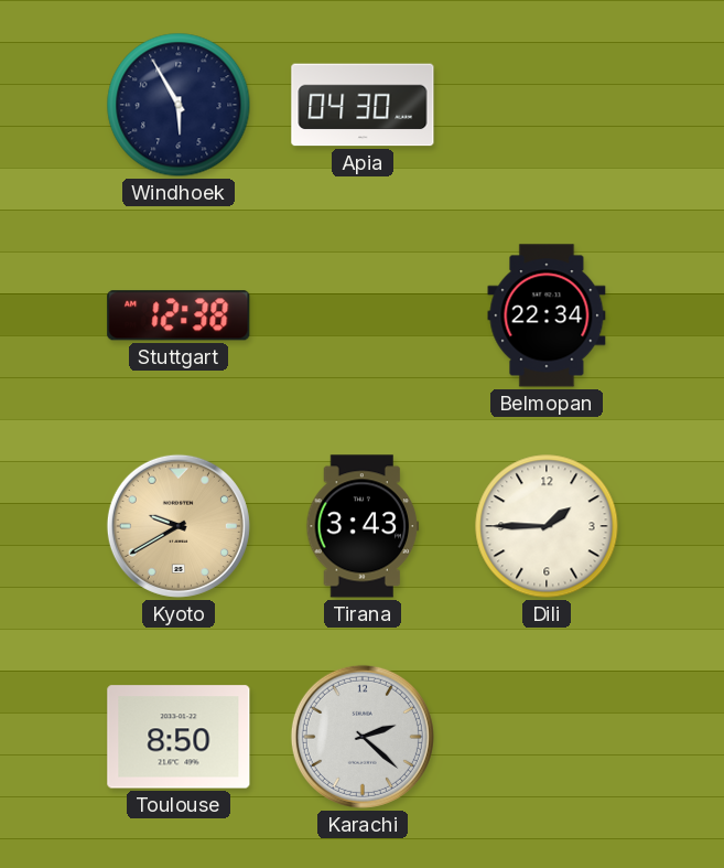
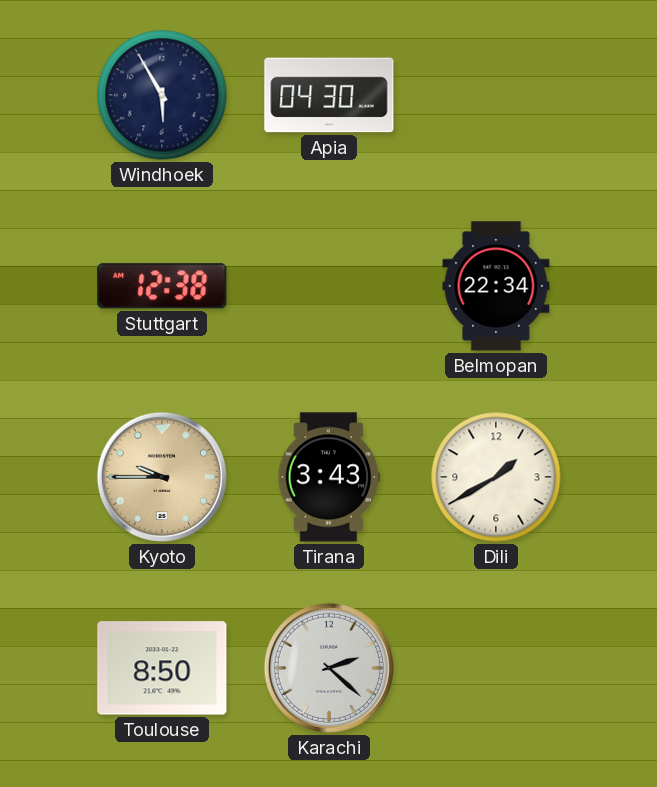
Kyoto: 9:40 -> 9:45
Dili: 1:45 -> 1:40
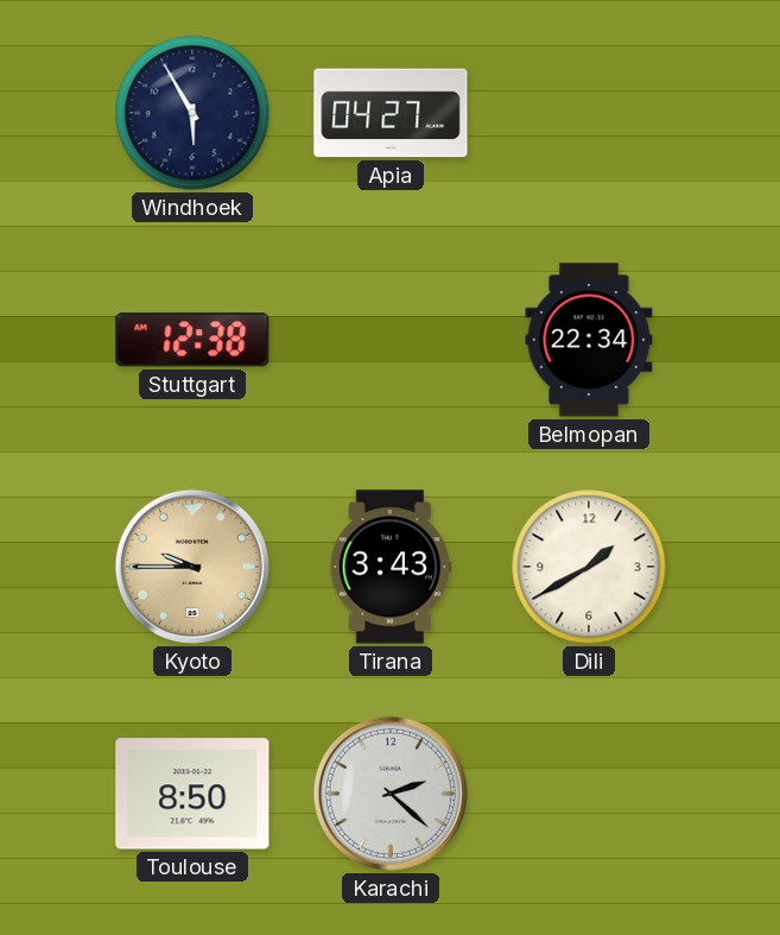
Apia: 04:30 -> 04:27
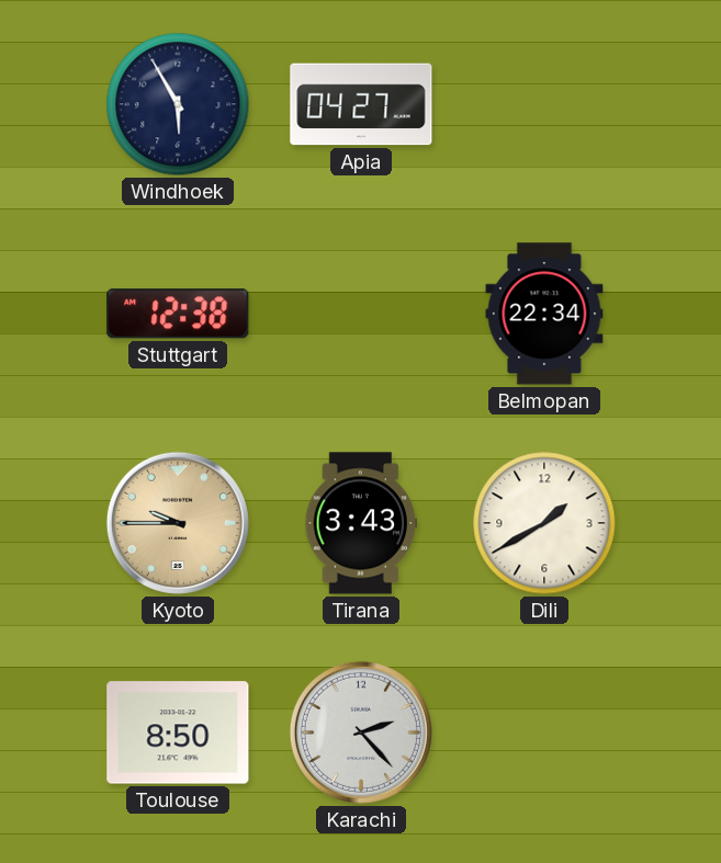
Karachi: 2:22 -> 2:23
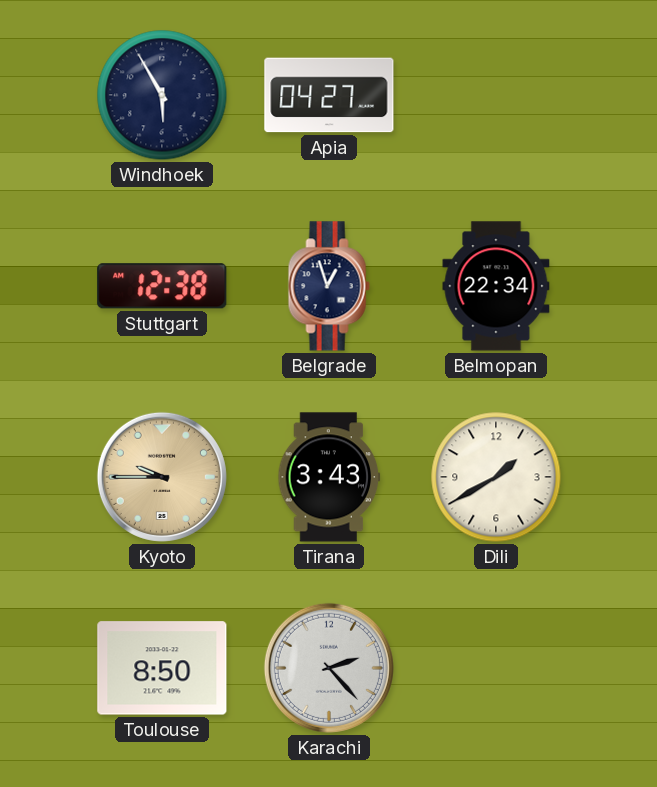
Belgrade: none -> 12:57
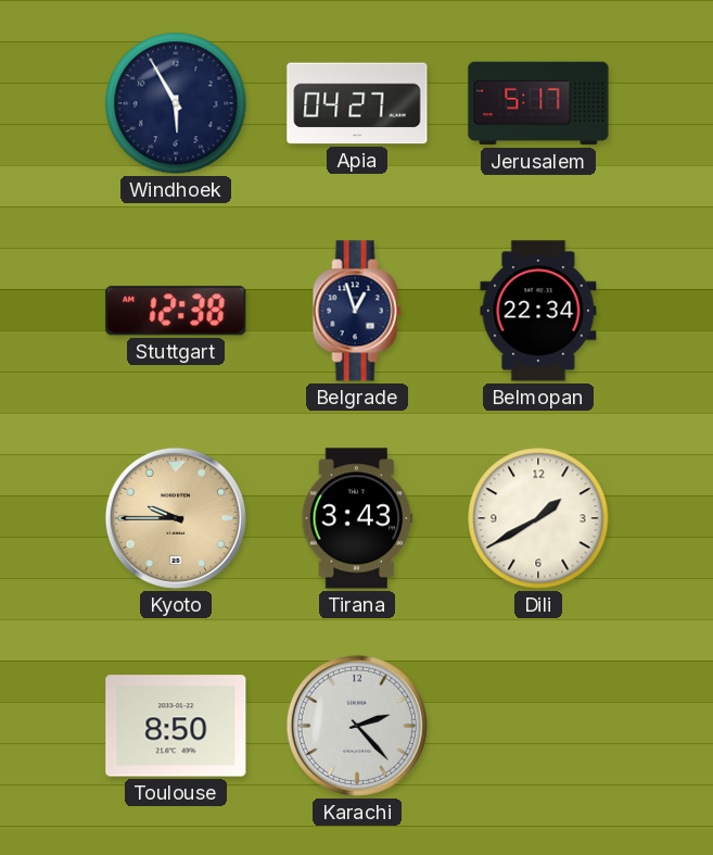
Jerusalem: none -> 5:17
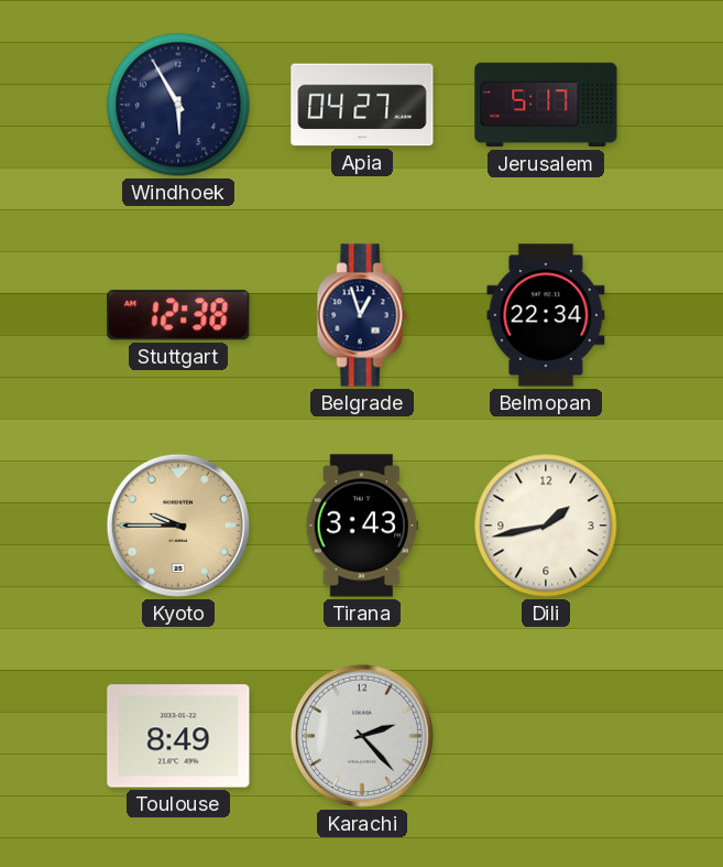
Dili: 1:40 -> 1:43
Toulouse: 8:50 -> 8:49
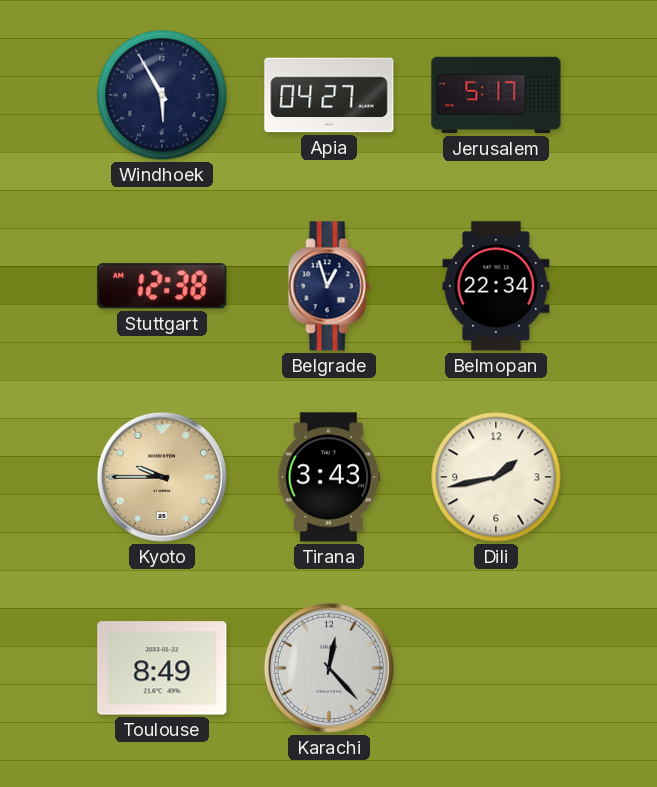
Karachi: 2:23 -> 12:23
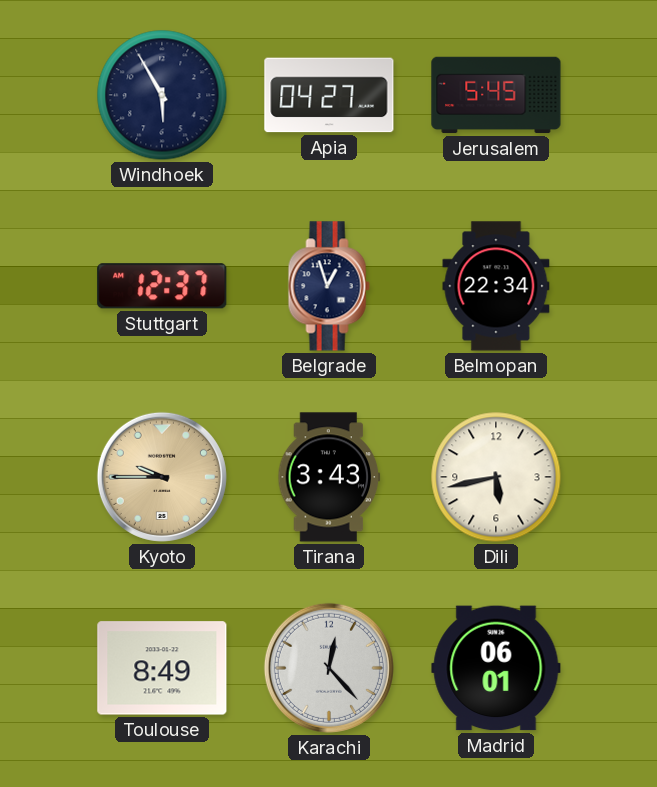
Jerusalem: 5:17 -> 5:45
Stuttgart: 12:38 -> 12:37
Dili: 1:43 -> 5:43
Madrid: none -> 06:01
